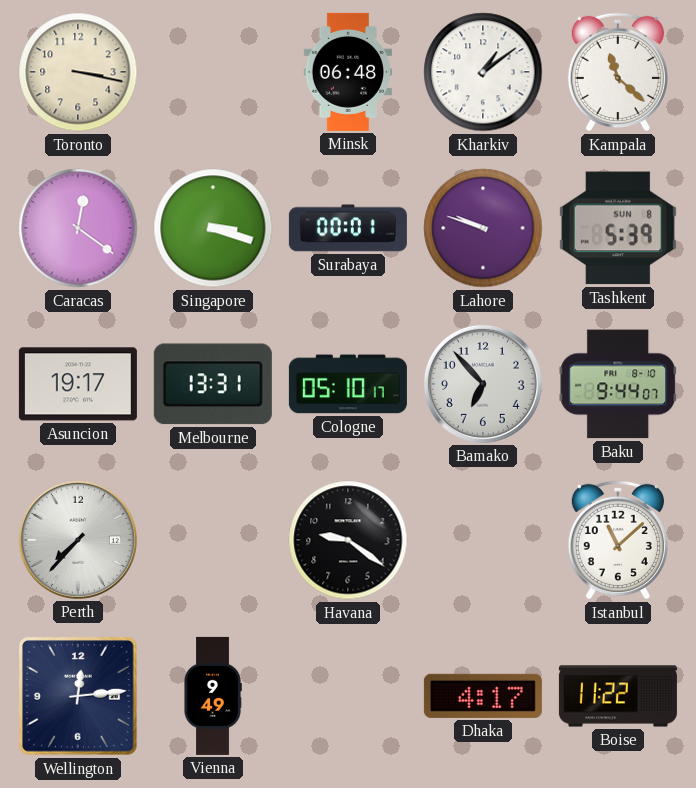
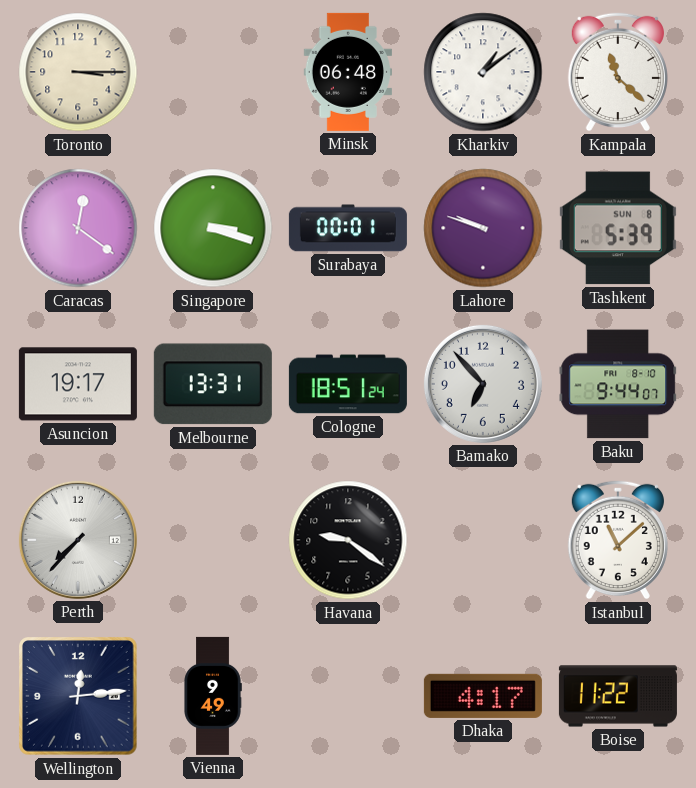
Toronto: 3:17 -> 3:15
Cologne: 05:10 -> 18:51
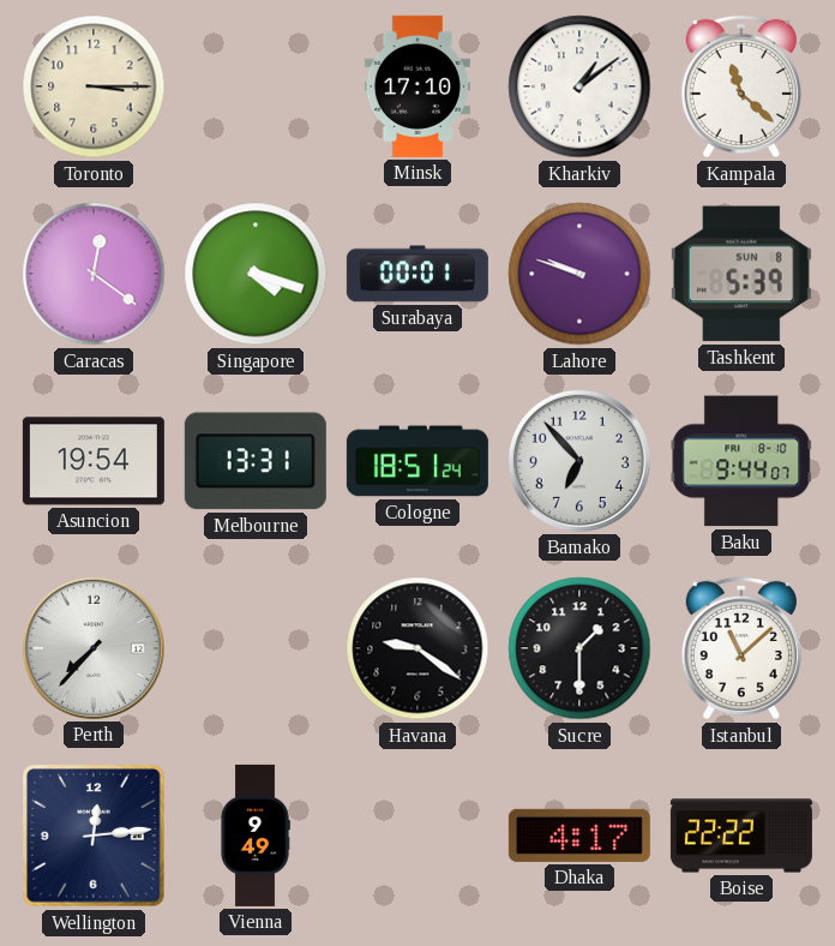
Minsk: 06:48 -> 17:10
Singapore: 3:18 -> 4:18
Asuncion: 19:17 -> 19:54
Sucre: none -> 1:30
Boise: 11:22 -> 22:22
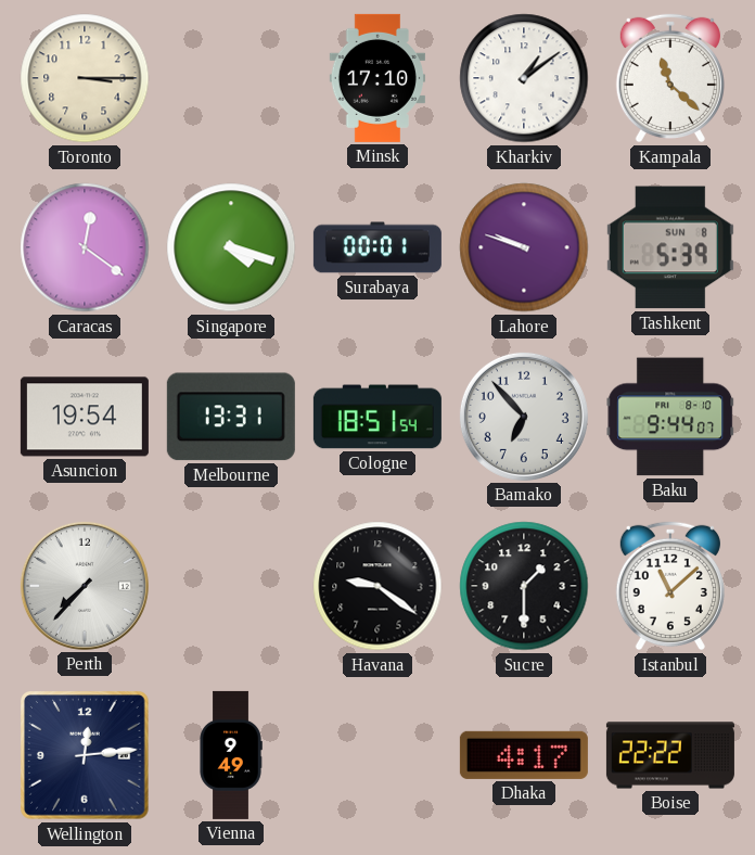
Cologne: 18:51:24 -> 18:51:54
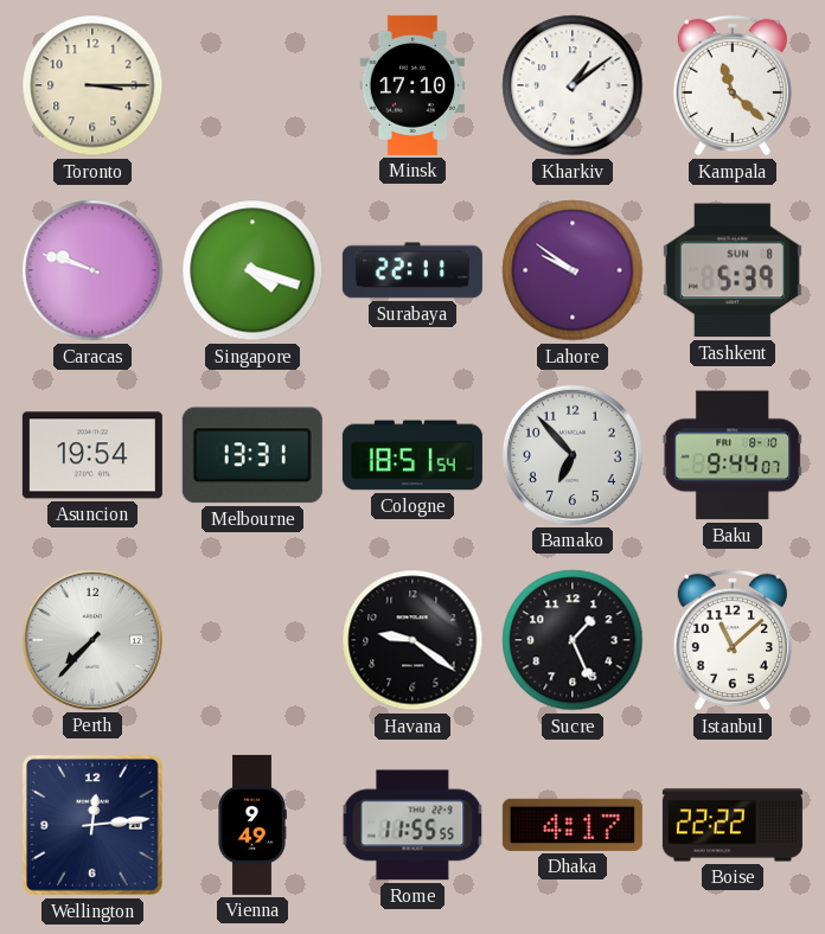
Caracas: 12:21 -> 9:48
Surabaya: 00:01 -> 22:11
Lahore: 9:48 -> 9:51
Sucre: 1:30 -> 1:26
Rome: none -> 11:55
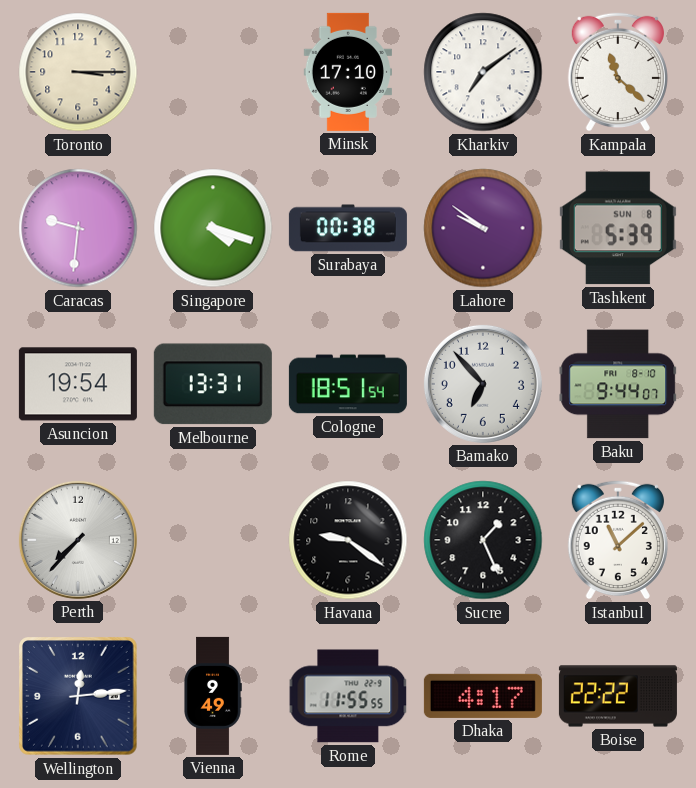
Kharkiv: 1:09 -> 7:09
Caracas: 9:48 -> 9:31
Surabaya: 22:11 -> 00:38
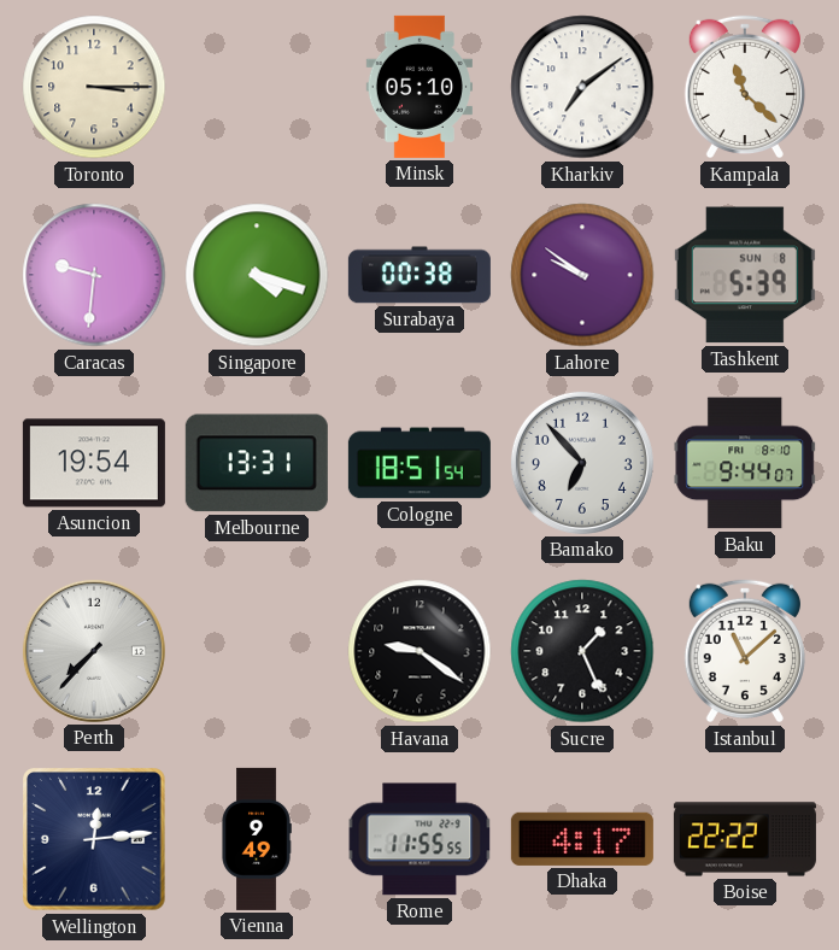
Minsk: 17:10 -> 05:10
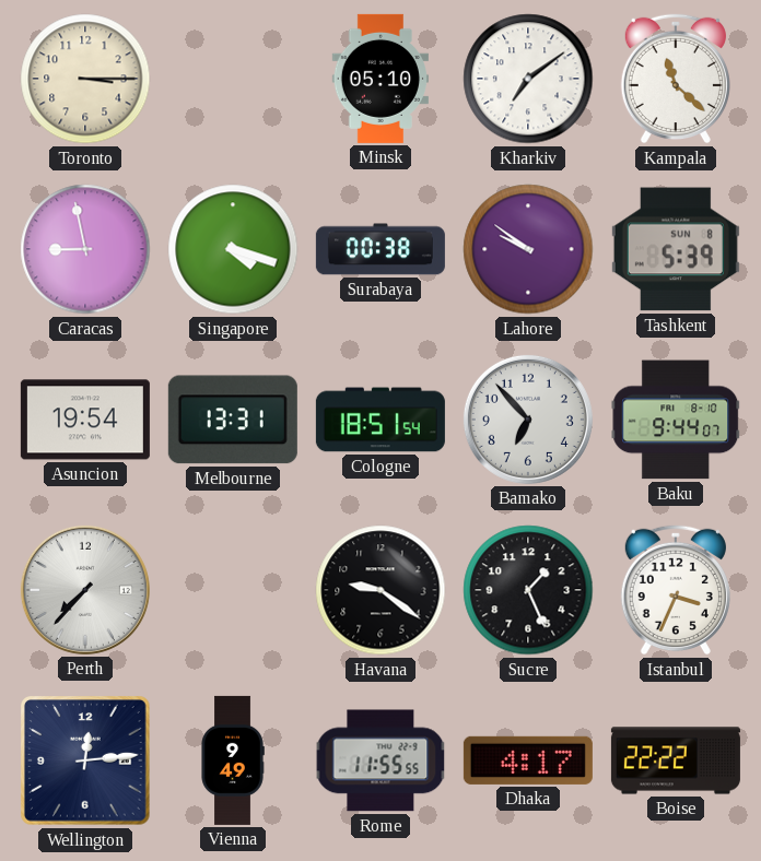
Caracas: 9:31 -> 8:58
Istanbul: 11:08 -> 3:34
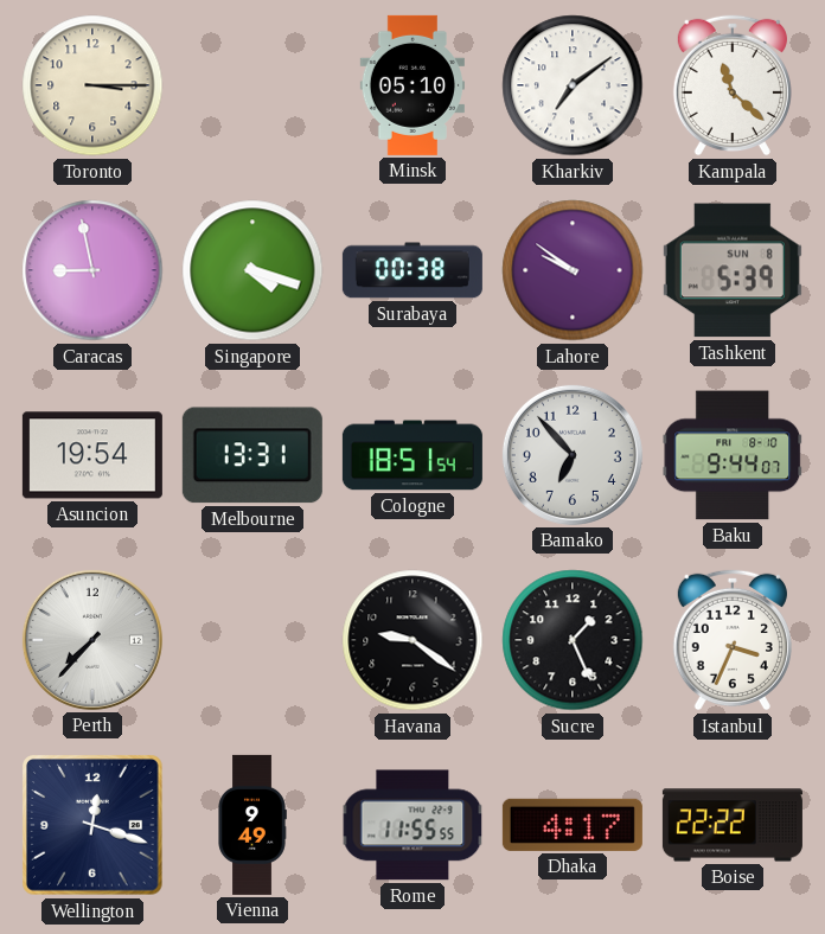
Wellington: 12:14 -> 12:18
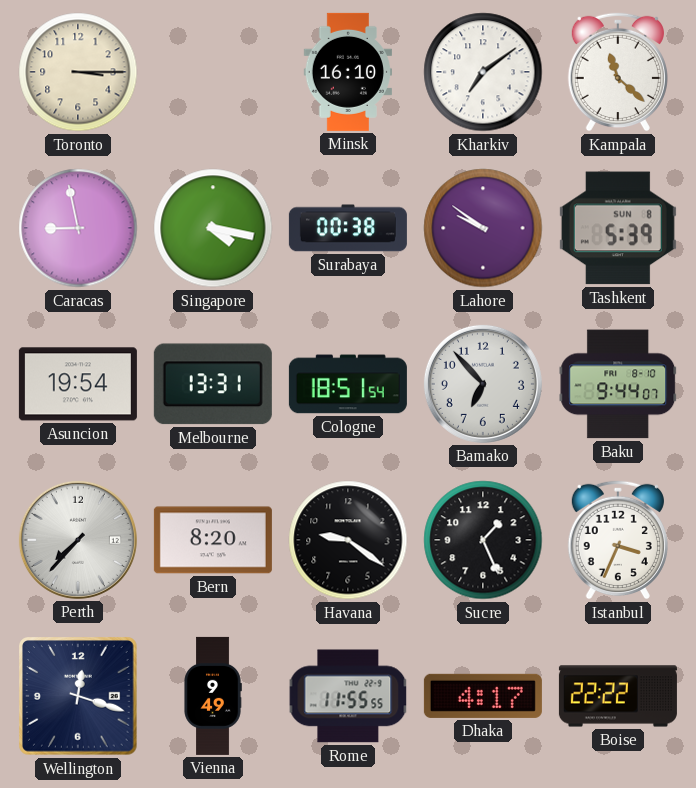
Minsk: 05:10 -> 16:10
Singapore: 4:18 -> 4:17
Bern: none -> 8:20
